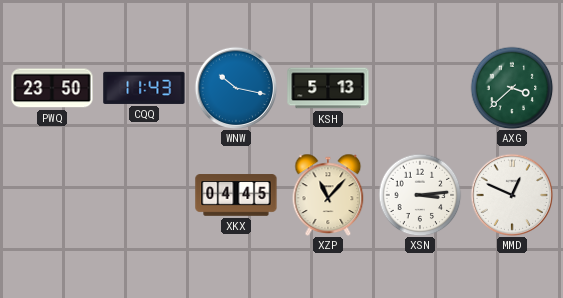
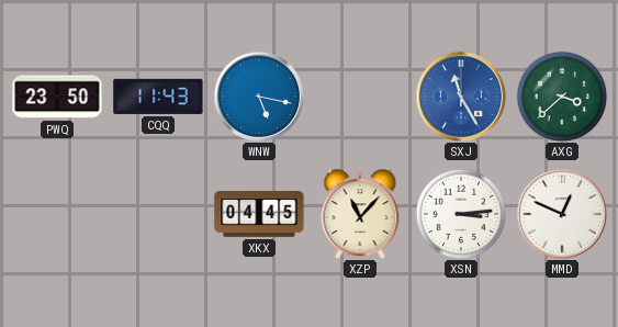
WNW: 10:17 -> 5:17
KSH: 5:13 -> none
SXJ: none -> 11:25
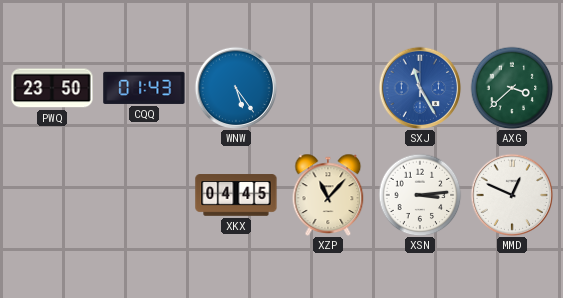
CQQ: 11:43 -> 01:43
WNW: 5:17 -> 5:24
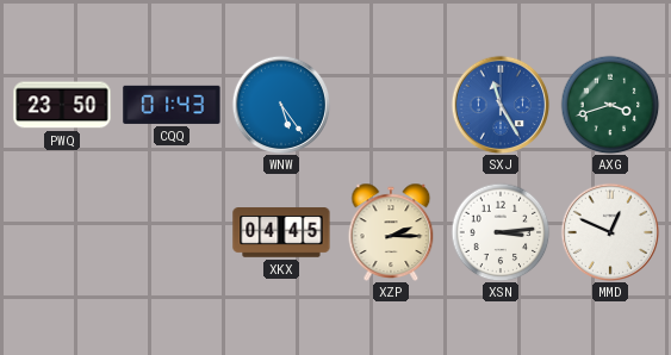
AXG: 3:38 -> 3:42
XZP: 11:07 -> 2:15
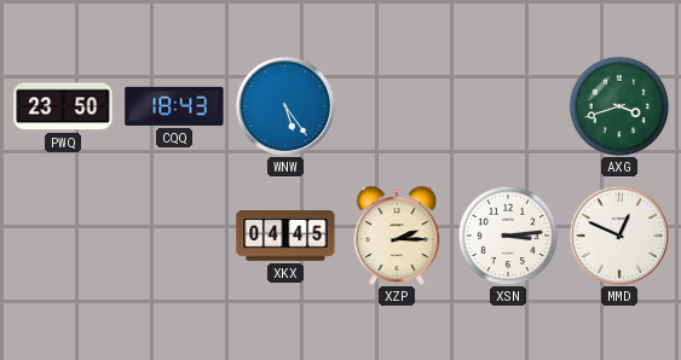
CQQ: 01:43 -> 18:43
SXJ: 11:25 -> none
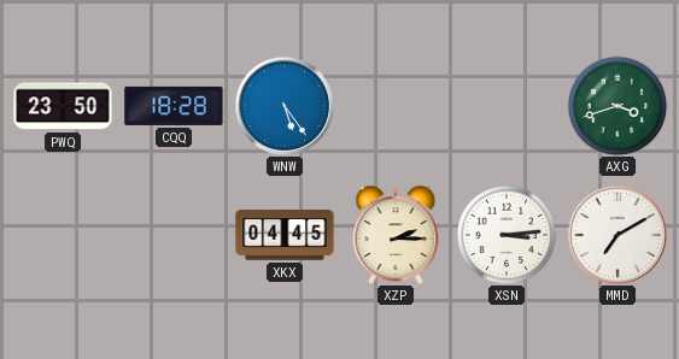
CQQ: 18:43 -> 18:28
MMD: 12:49 -> 7:10
